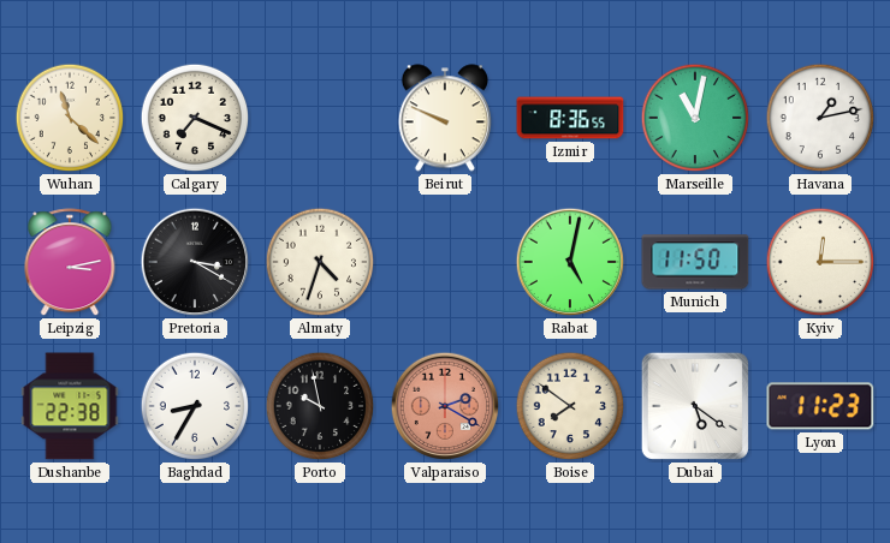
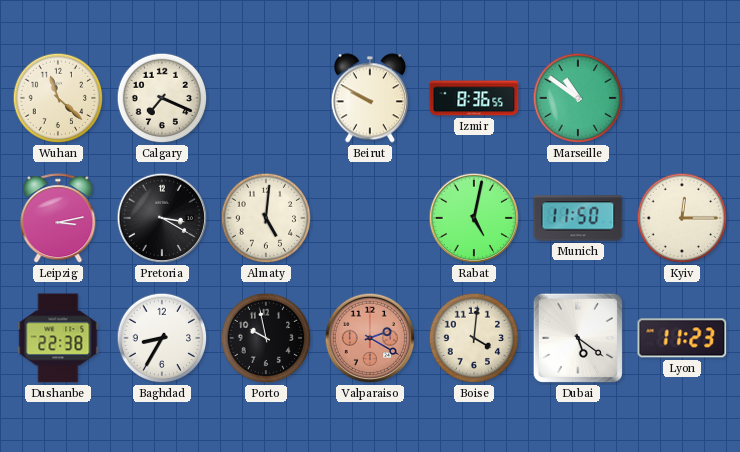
Beirut: 9:49 -> 9:50
Marseille: 11:02 -> 10:51
Havana: 1:13 -> none
Almaty: 4:33 -> 5:01
Boise: 7:51 -> 4:01
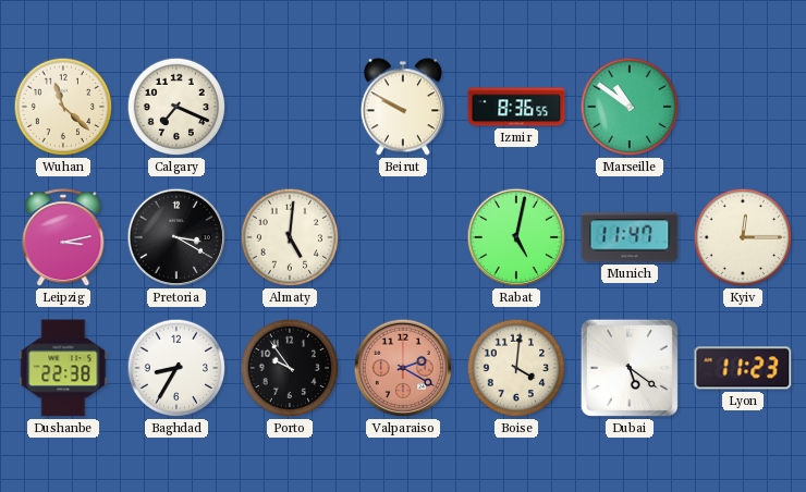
Munich: 11:50 -> 11:47
Porto: 9:58 -> 9:54
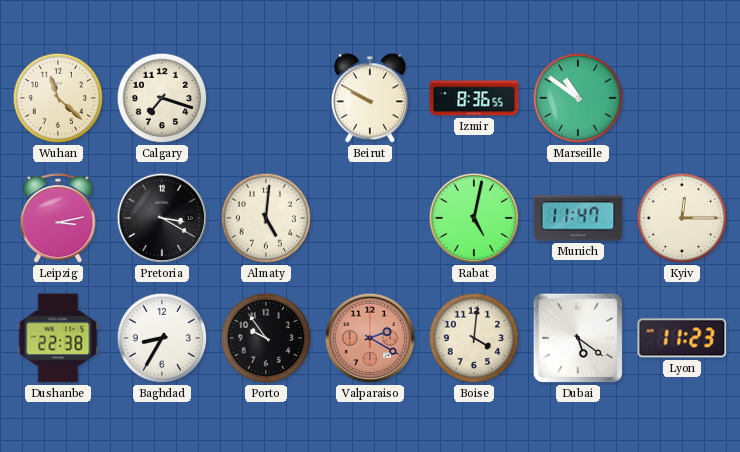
Calgary: 7:19 -> 7:18
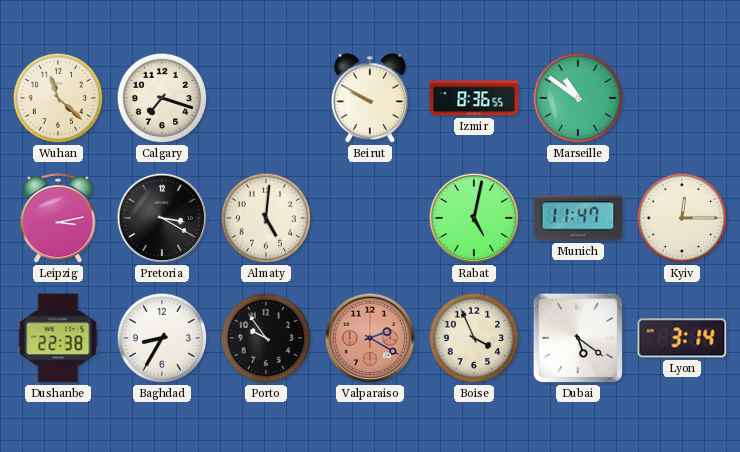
Boise: 4:01 -> 3:56
Lyon: 11:23 -> 3:14
